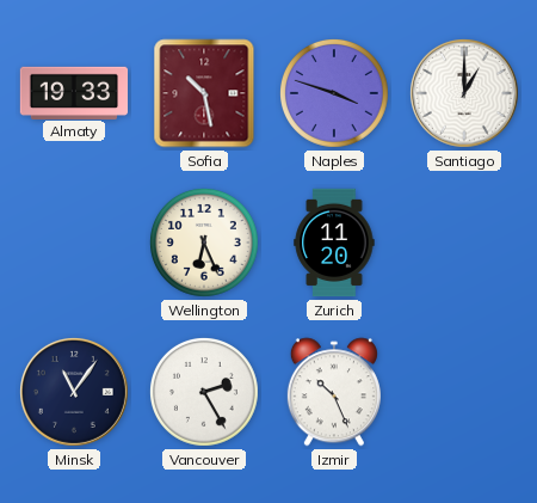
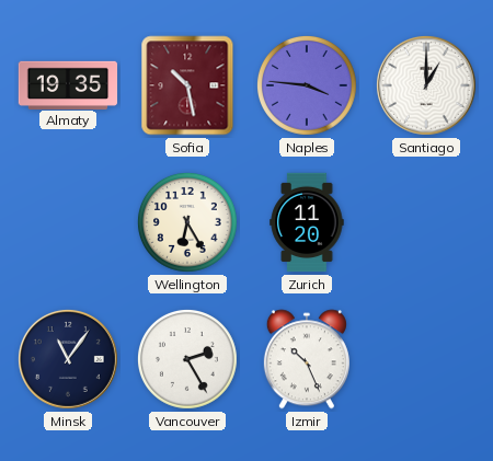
Almaty: 19:33 -> 19:35
Naples: 3:48 -> 3:46
Wellington: 6:26 -> 6:25
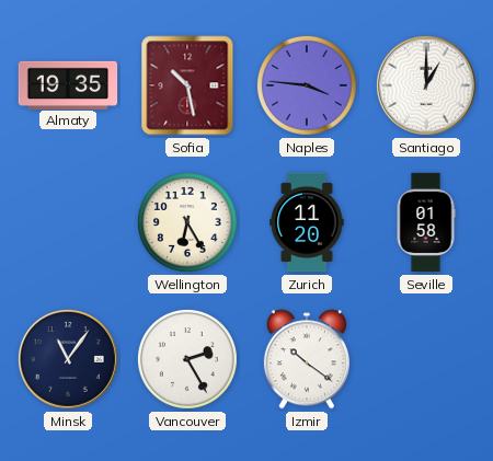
Seville: none -> 01:58
Izmir: 10:26 -> 10:21
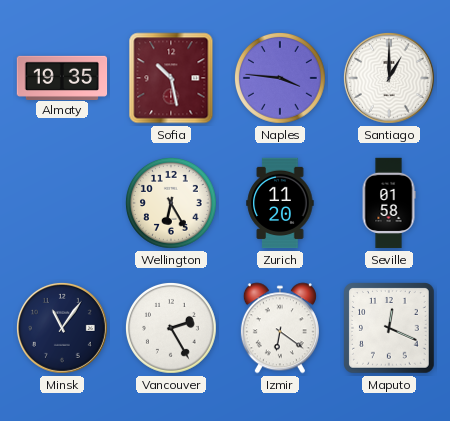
Izmir: 10:21 -> 6:21
Maputo: none -> 12:19
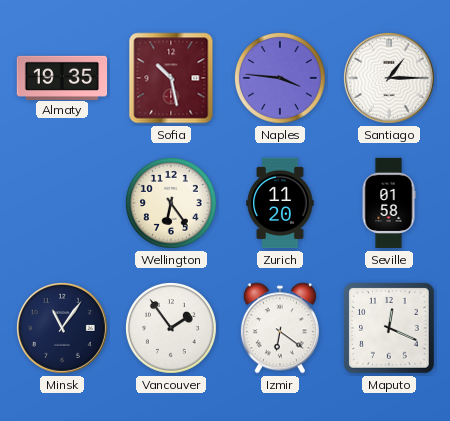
Santiago: 1:00 -> 1:15
Wellington: 6:25 -> 6:24
Vancouver: 2:25 -> 1:54
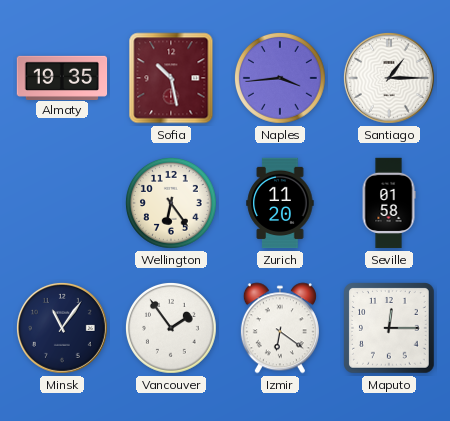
Naples: 3:46 -> 3:44
Maputo: 12:19 -> 12:15
